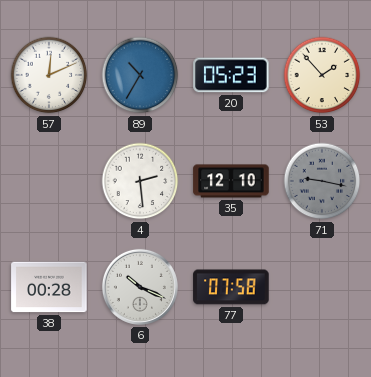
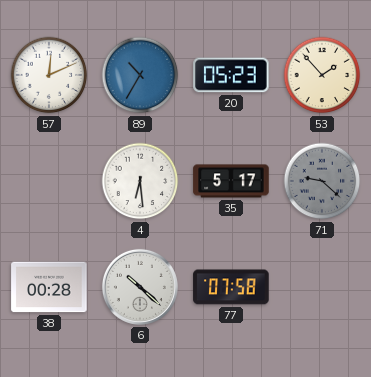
4: 2:29 -> 6:29
35: 12:10 -> 5:17
71: 9:17 -> 9:22
6: 10:19 -> 10:22
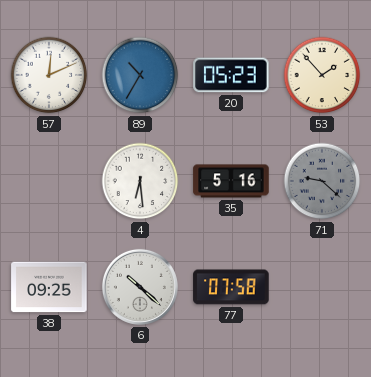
35: 5:17 -> 5:16
38: 00:28 -> 09:25
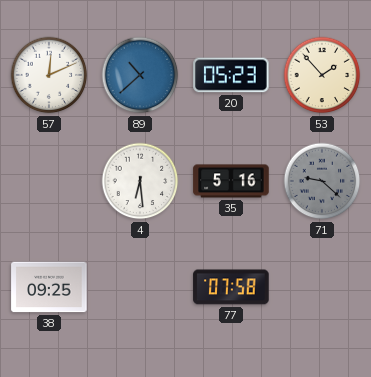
89: 10:35 -> 10:38
6: 10:22 -> none
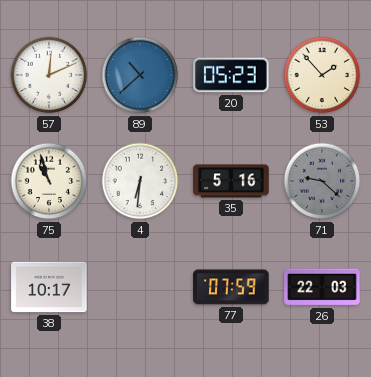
75: none -> 10:57
4: 6:29 -> 6:31
38: 09:25 -> 10:17
77: 07:58 -> 07:59
26: none -> 22:03
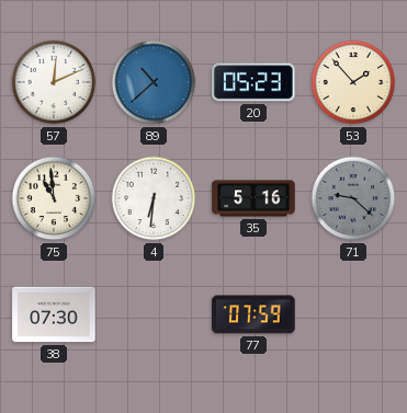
75: 10:57 -> 10:59
38: 10:17 -> 07:30
26: 22:03 -> none
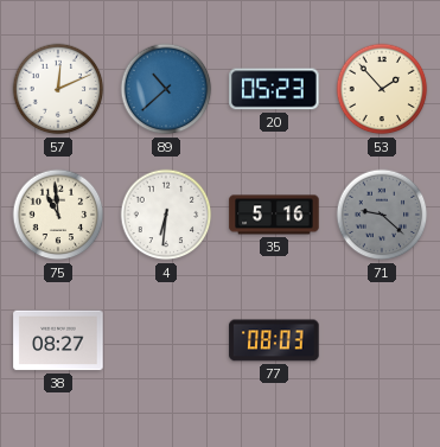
38: 07:30 -> 08:27
77: 07:59 -> 08:03
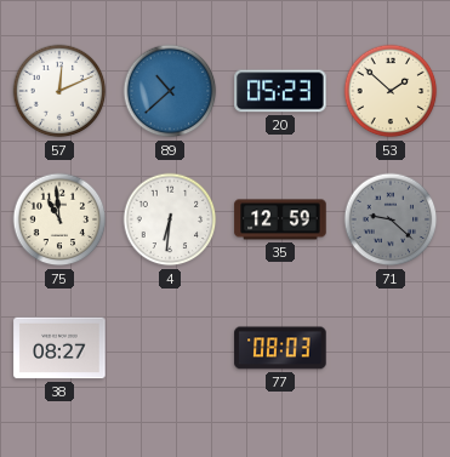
53: 1:53 -> 1:52
35: 5:16 -> 12:59
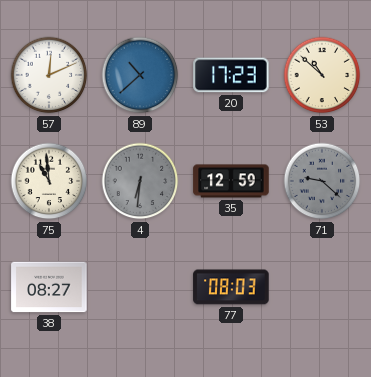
20: 05:23 -> 17:23
53: 1:52 -> 10:52
4 dial: white -> grey
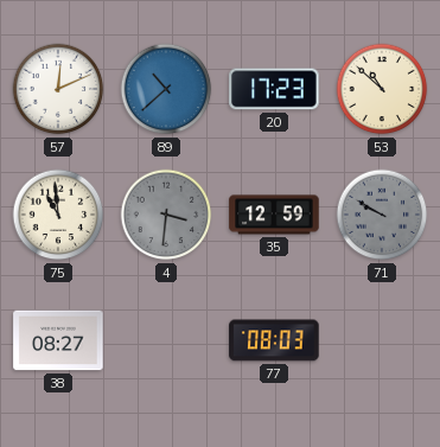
4: 6:31 -> 3:31
71: 9:22 -> 9:50
